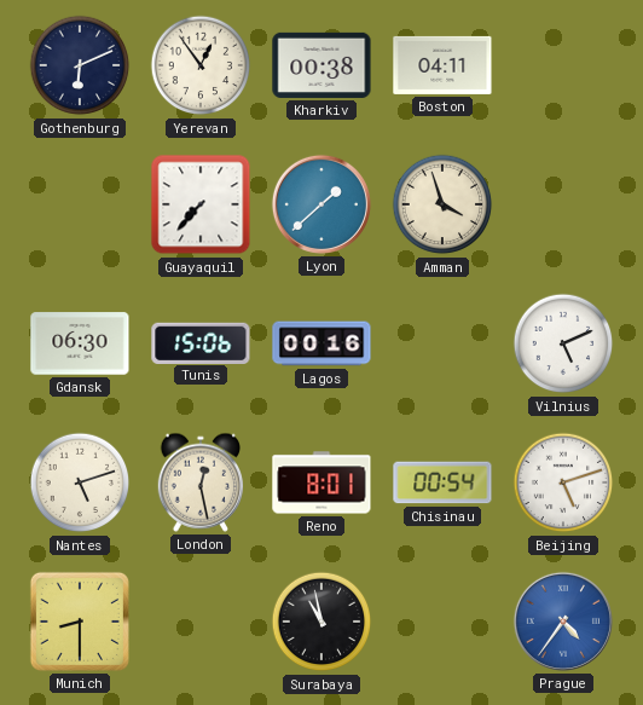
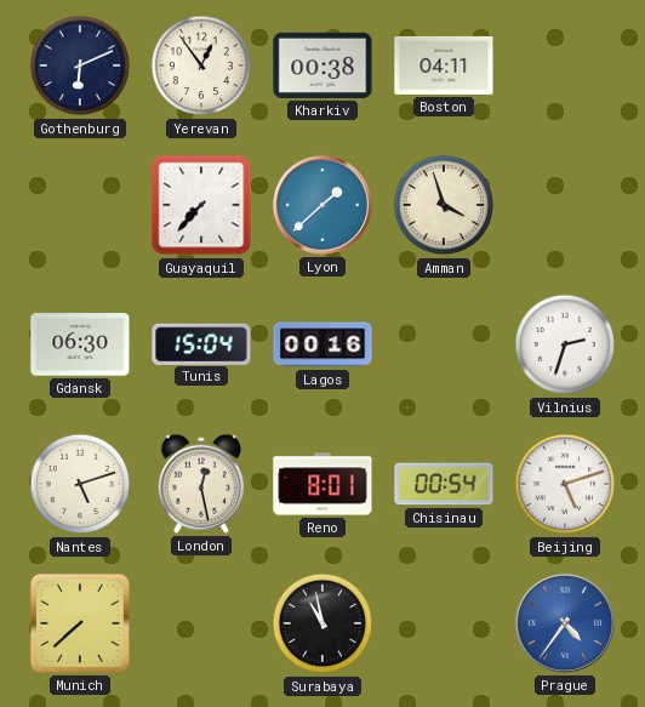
Tunis: 15:06 -> 15:04
Vilnius: 5:11 -> 2:33
Munich: 8:30 -> 7:38
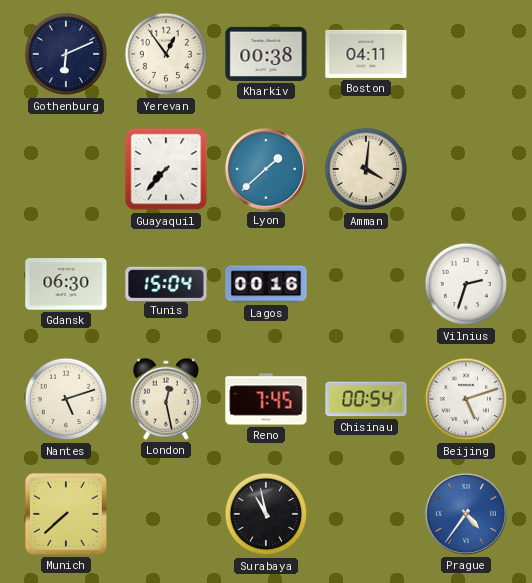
Amman: 3:57 -> 4:01
Reno: 8:01 -> 7:45
